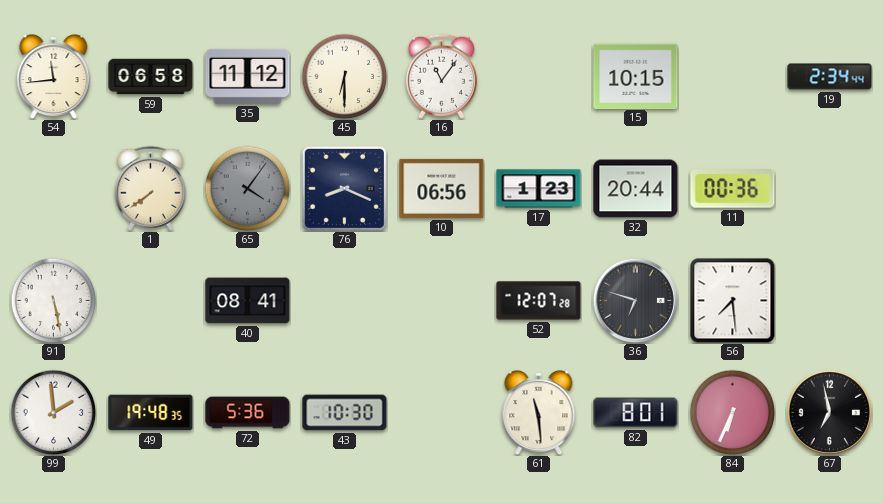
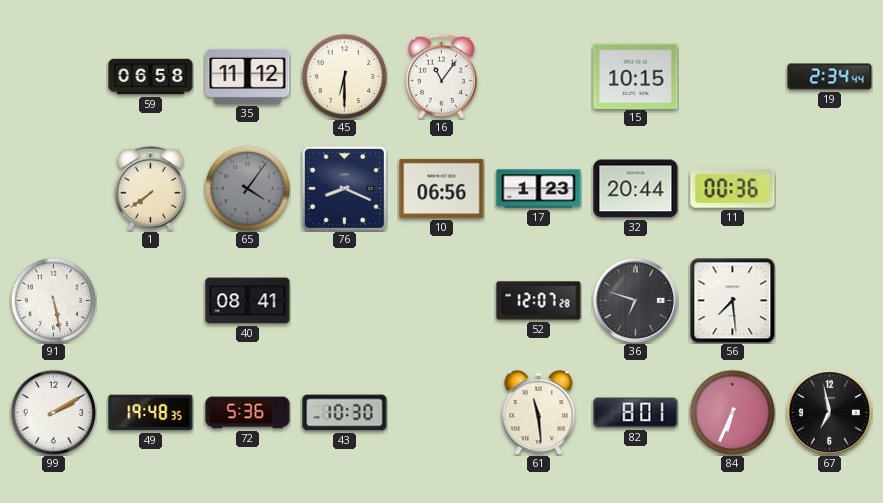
54: 11:44 -> none
99: 1:59 -> 2:10
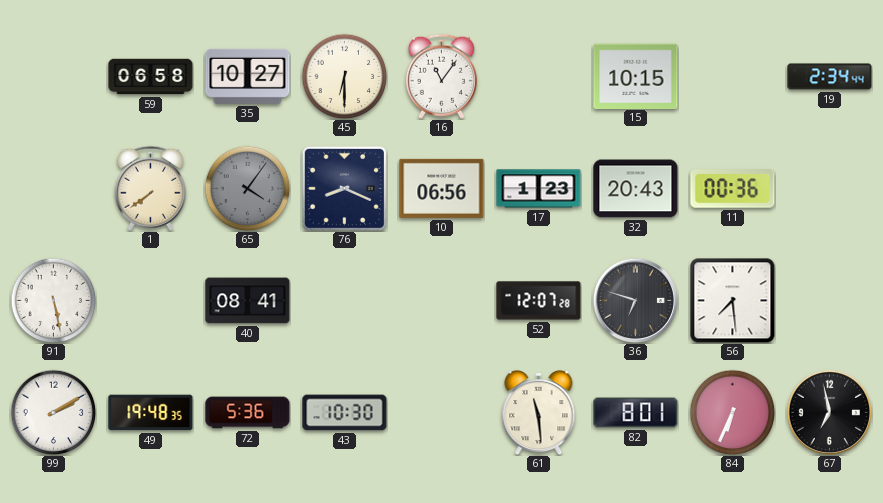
35: 11:12 -> 10:27
32: 20:44 -> 20:43
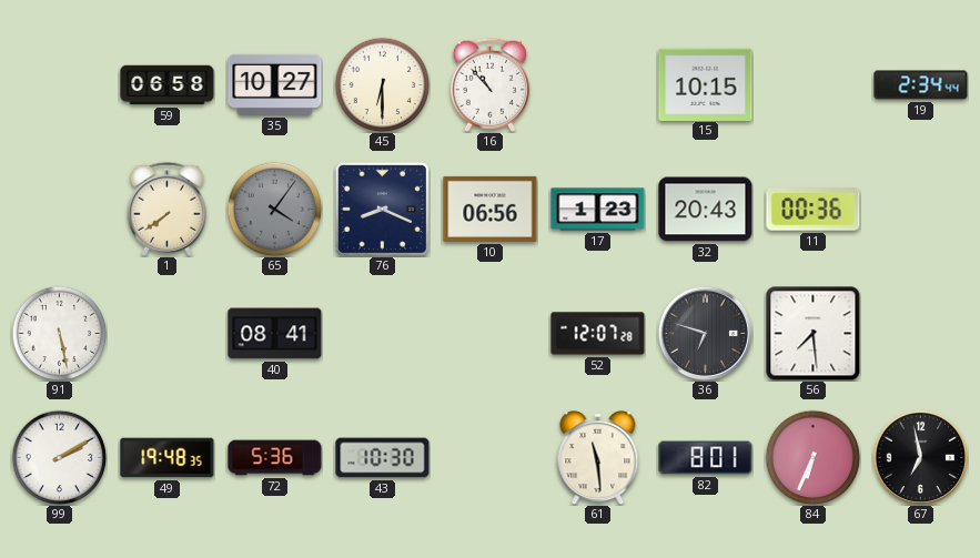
16: 11:06 -> 10:53
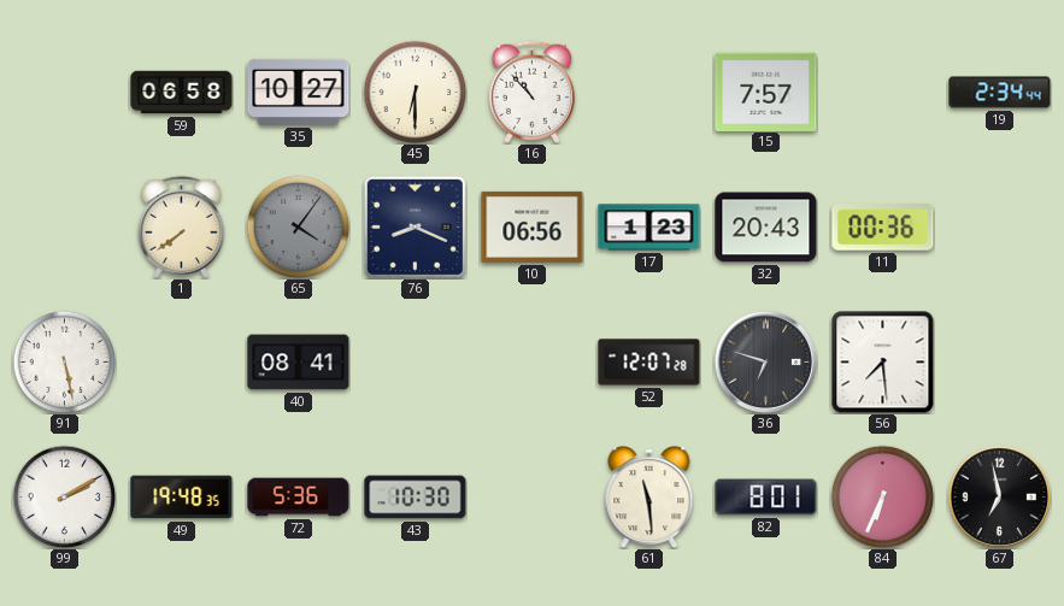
15: 10:15 -> 7:57
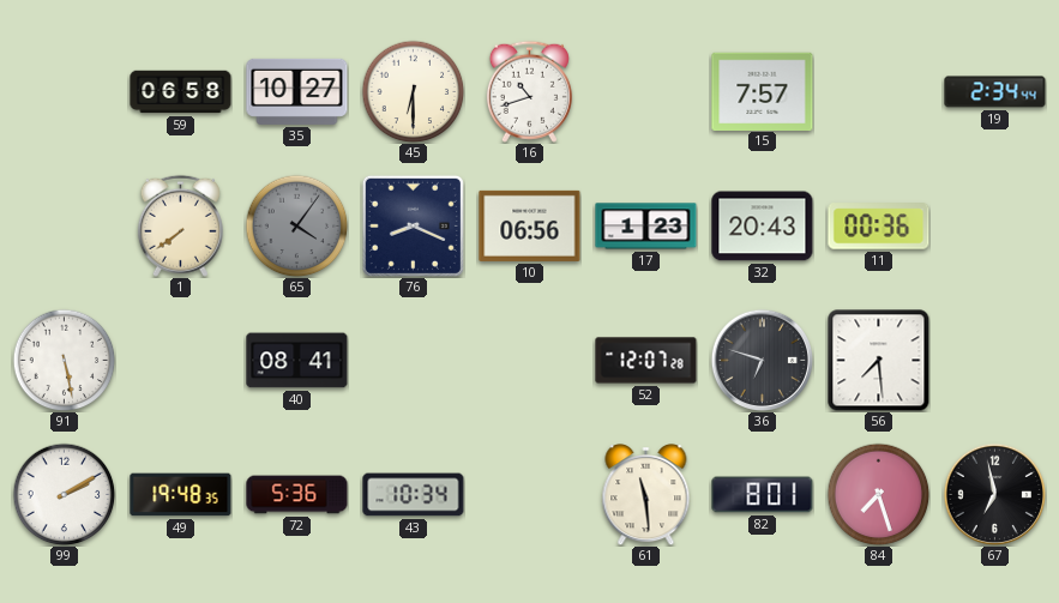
16: 10:53 -> 10:42
43: 10:30 -> 10:34
84: 6:34 -> 7:27
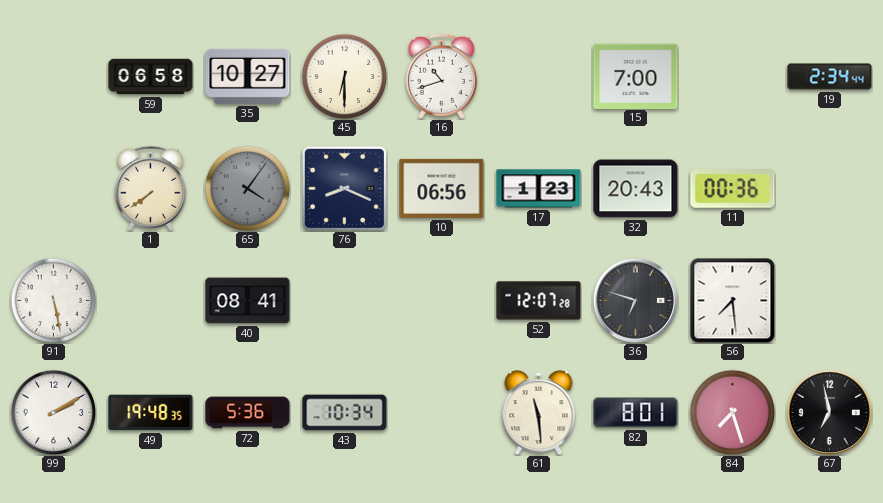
15: 7:57 -> 7:00
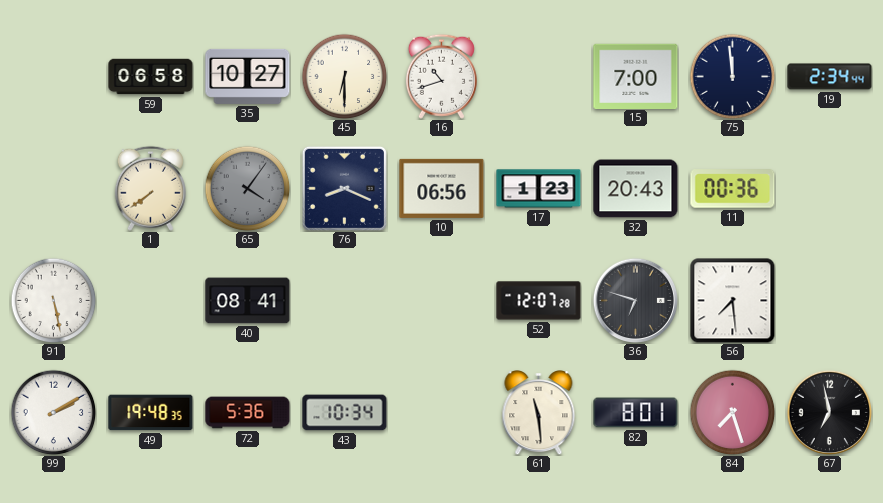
75: none -> 11:59
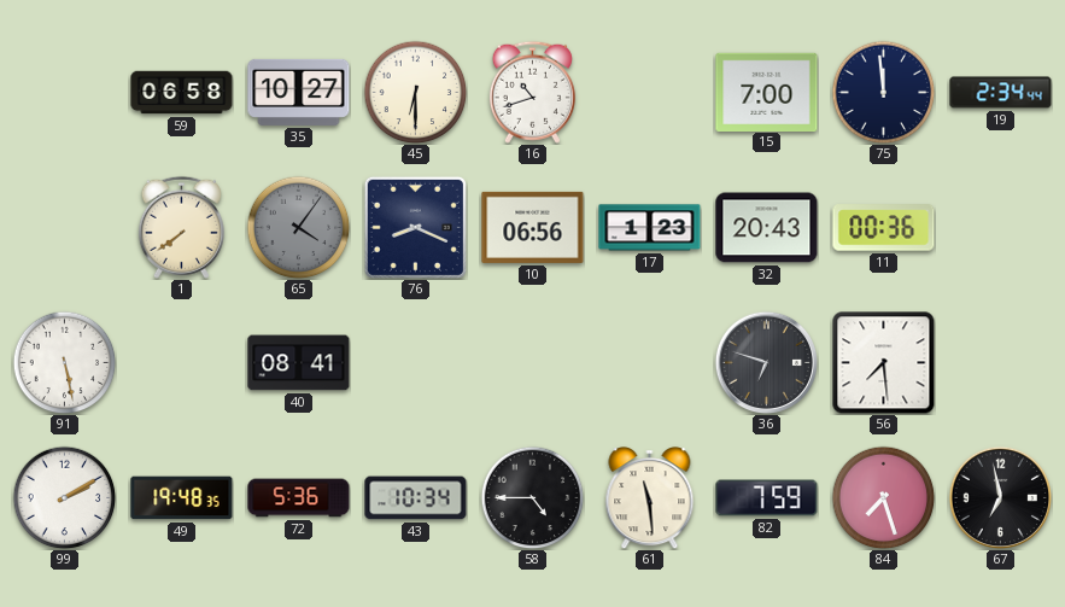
52: 12:07 -> none
58: none -> 4:45
82: 8:01 -> 7:59
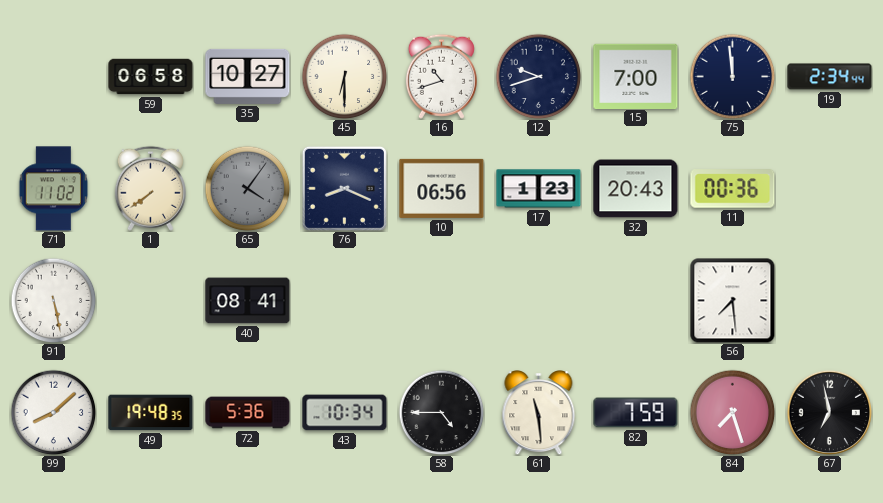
12: none -> 9:42
71: none -> 11:02
36: 6:48 -> none
99: 2:10 -> 8:08
